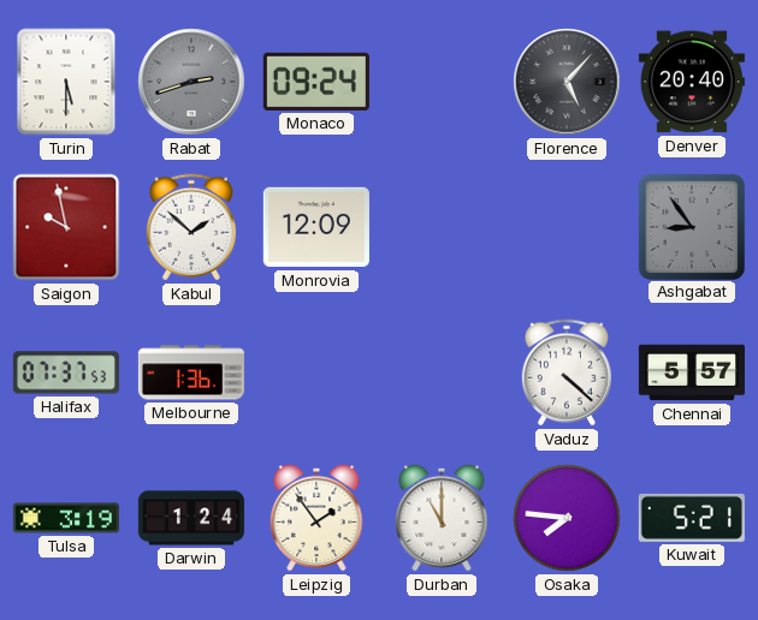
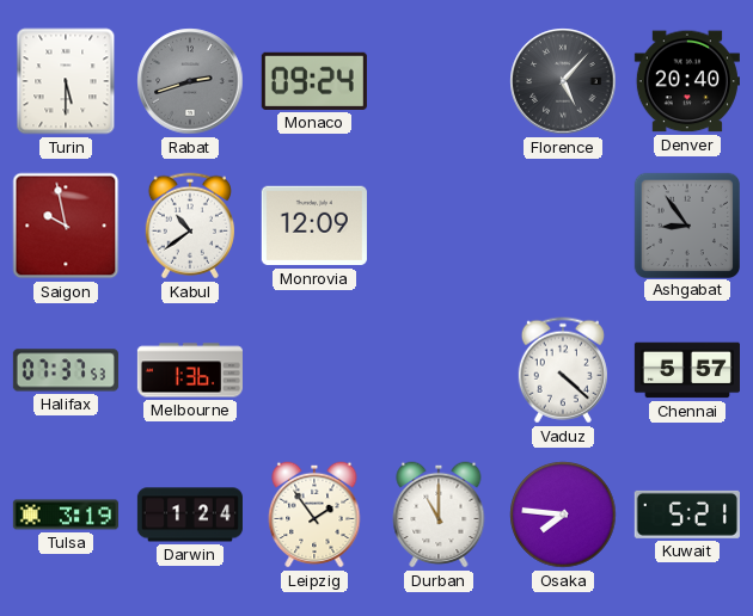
Kabul: 1:52 -> 10:39
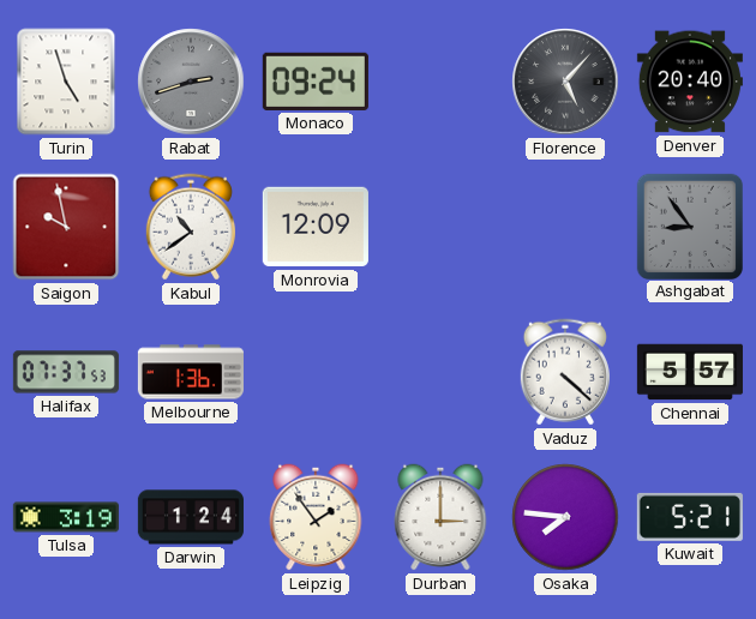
Turin: 5:30 -> 4:57
Durban: 11:00 -> 3:00
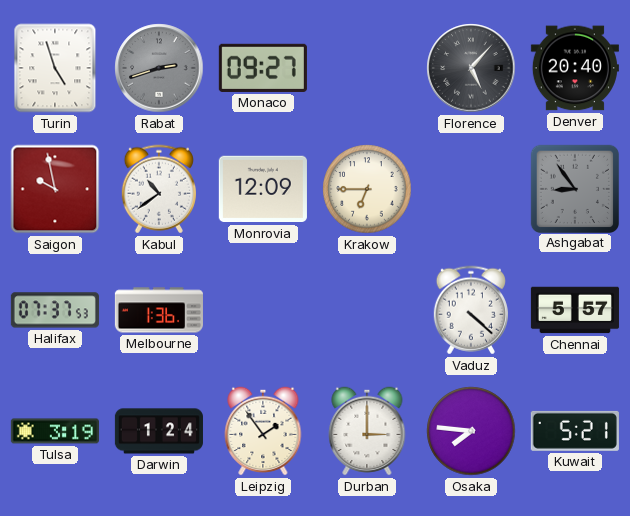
Monaco: 09:24 -> 09:27
Krakow: none -> 6:45
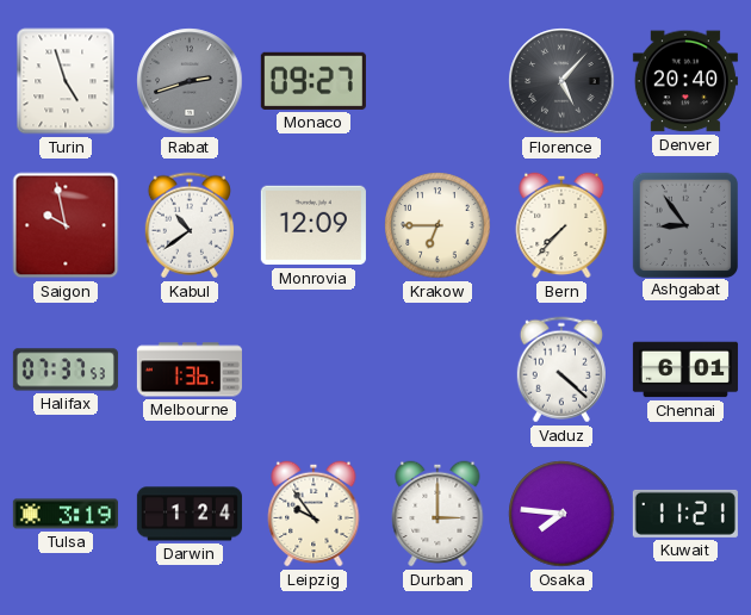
Bern: none -> 7:37
Chennai: 5:57 -> 6:01
Leipzig: 1:54 -> 9:54
Kuwait: 5:21 -> 11:21
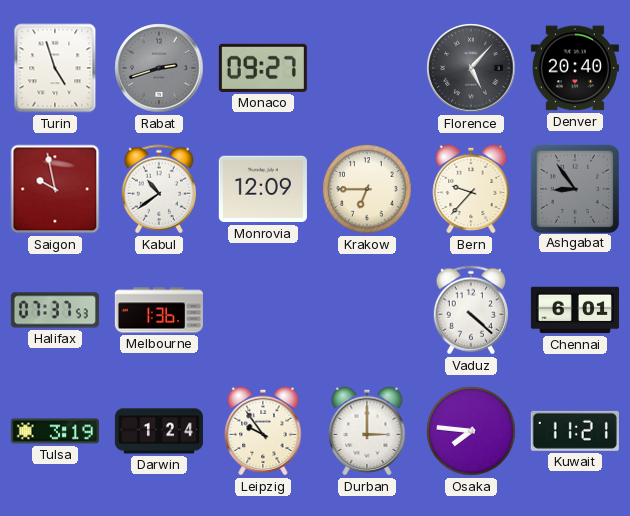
Bern: 7:37 -> 9:37
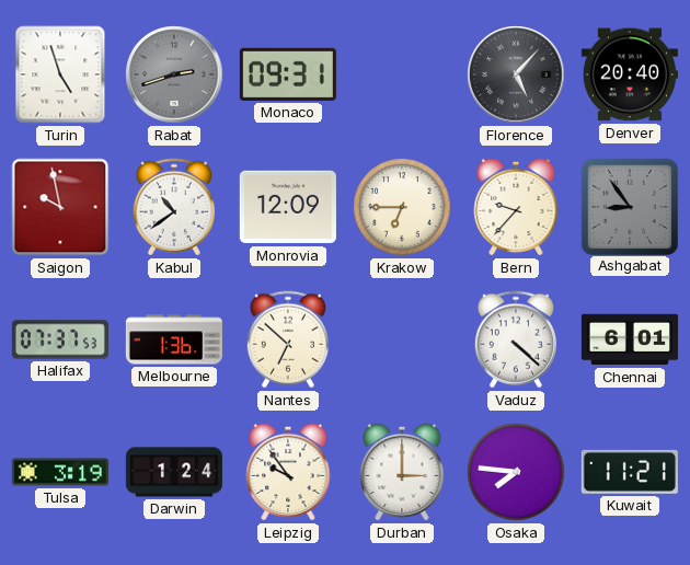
Monaco: 09:27 -> 09:31
Nantes: none -> 6:52
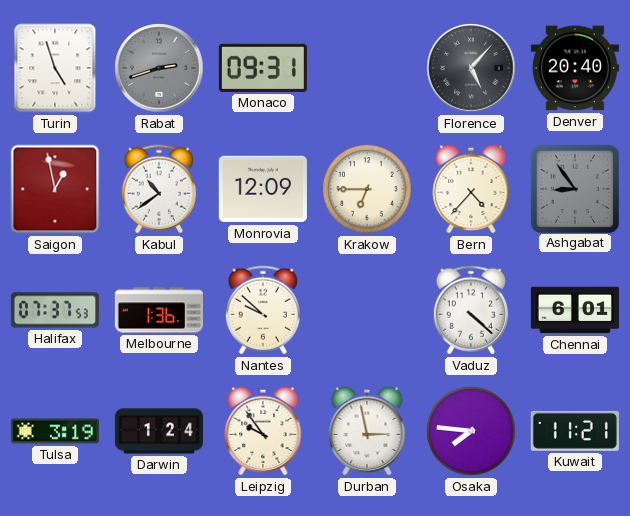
Saigon: 9:58 -> 12:58
Bern: 9:37 -> 4:37
Nantes: 6:52 -> 9:52
Durban: 3:00 -> 2:58
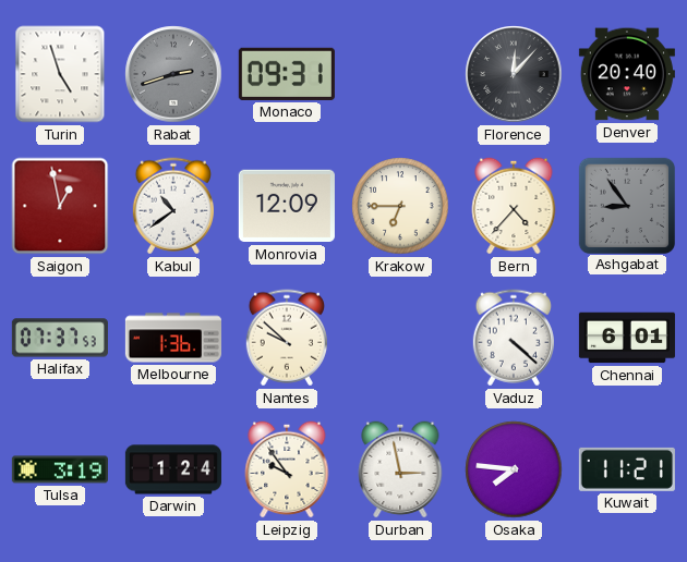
Florence: 5:07 -> 12:07
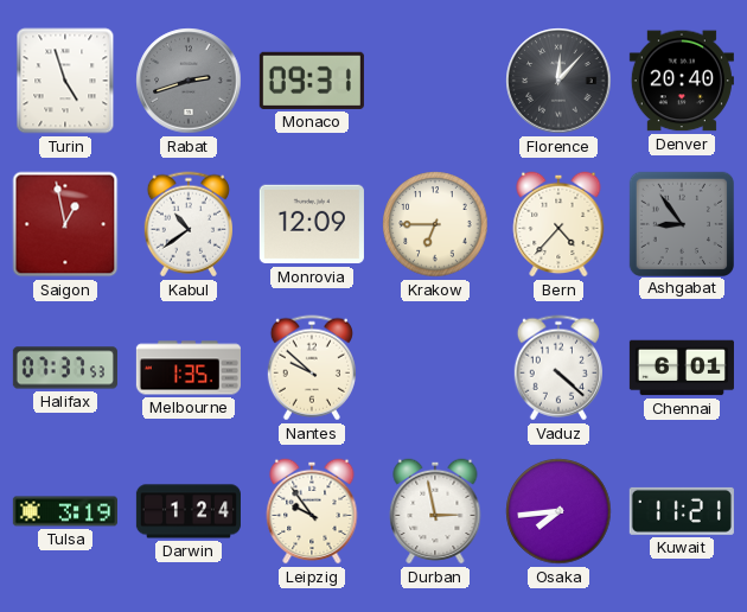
Melbourne: 1:36 -> 1:35
Osaka: 7:46 -> 7:44
